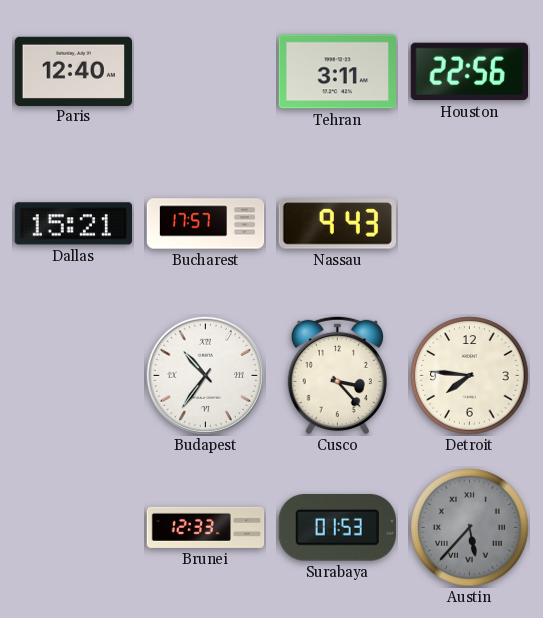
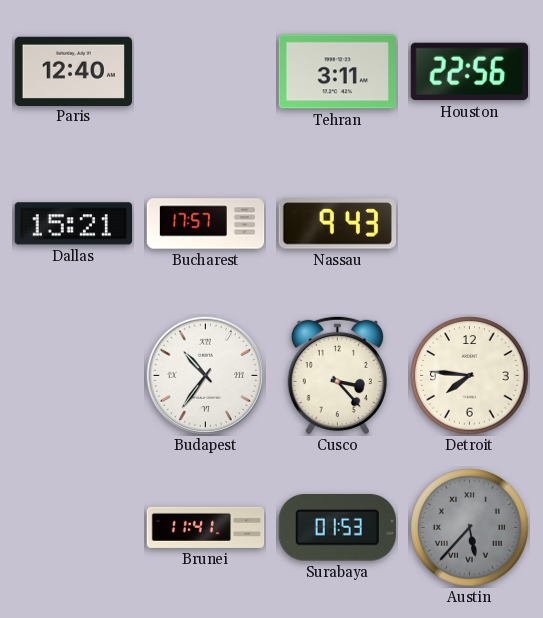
Brunei: 12:33 -> 11:41
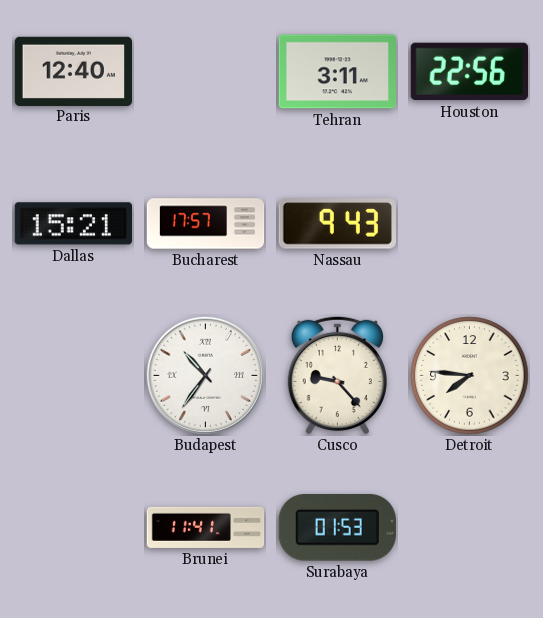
Cusco: 3:23 -> 9:23
Austin: 5:37 -> none
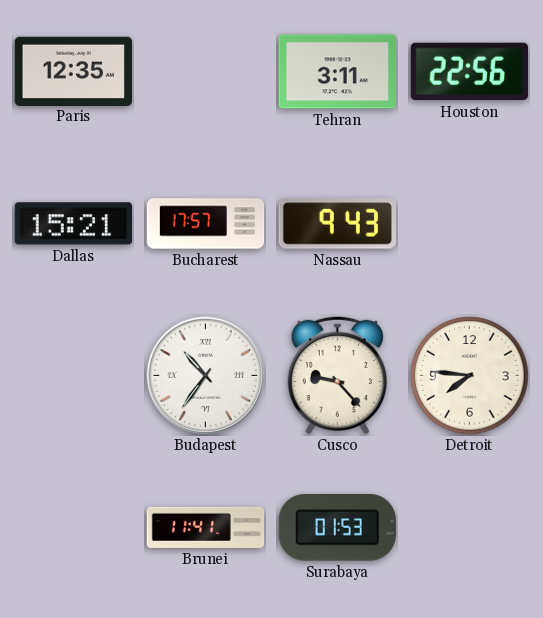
Paris: 12:40 -> 12:35
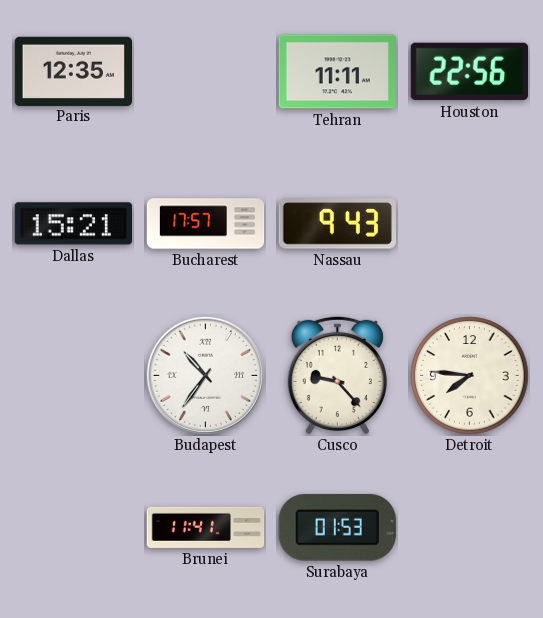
Tehran: 3:11 -> 11:11
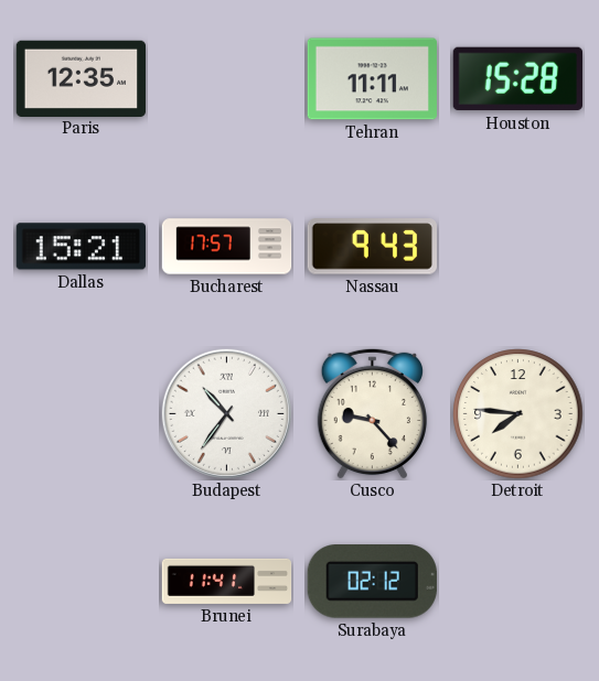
Houston: 22:56 -> 15:28
Surabaya: 01:53 -> 02:12
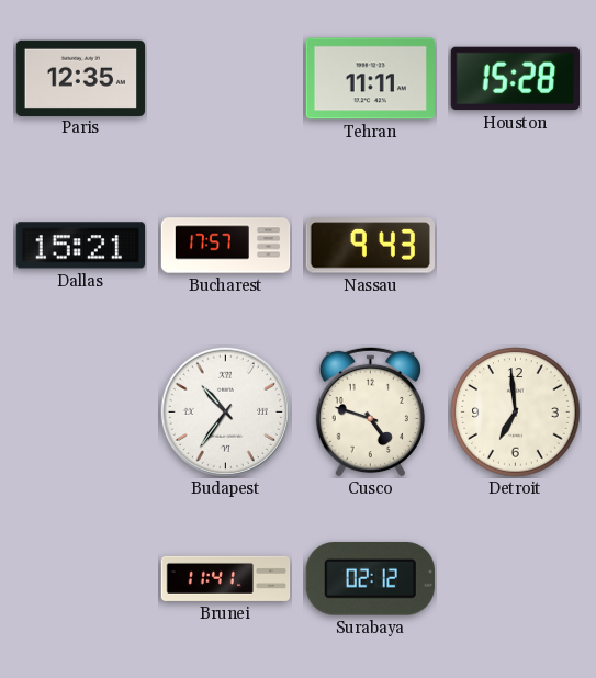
Cusco: 9:23 -> 4:48
Detroit: 7:46 -> 6:59
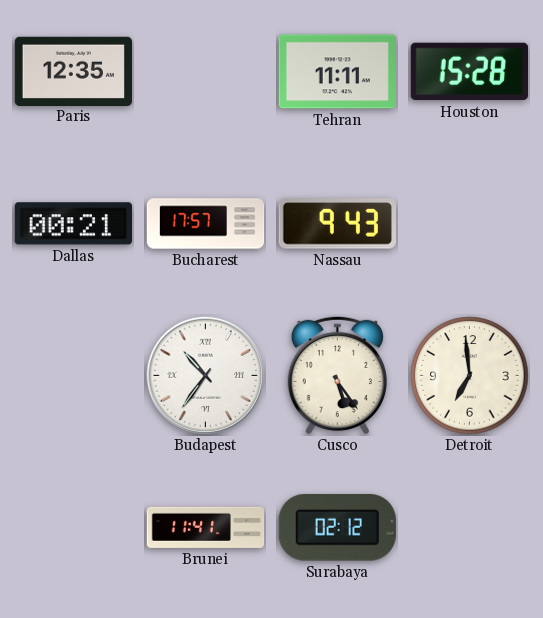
Dallas: 15:21 -> 00:21
Cusco: 4:48 -> 5:24
